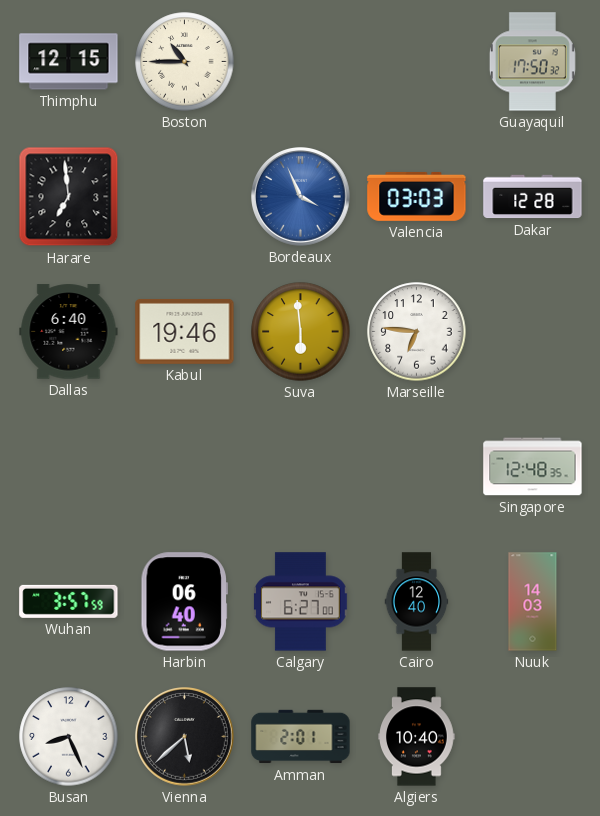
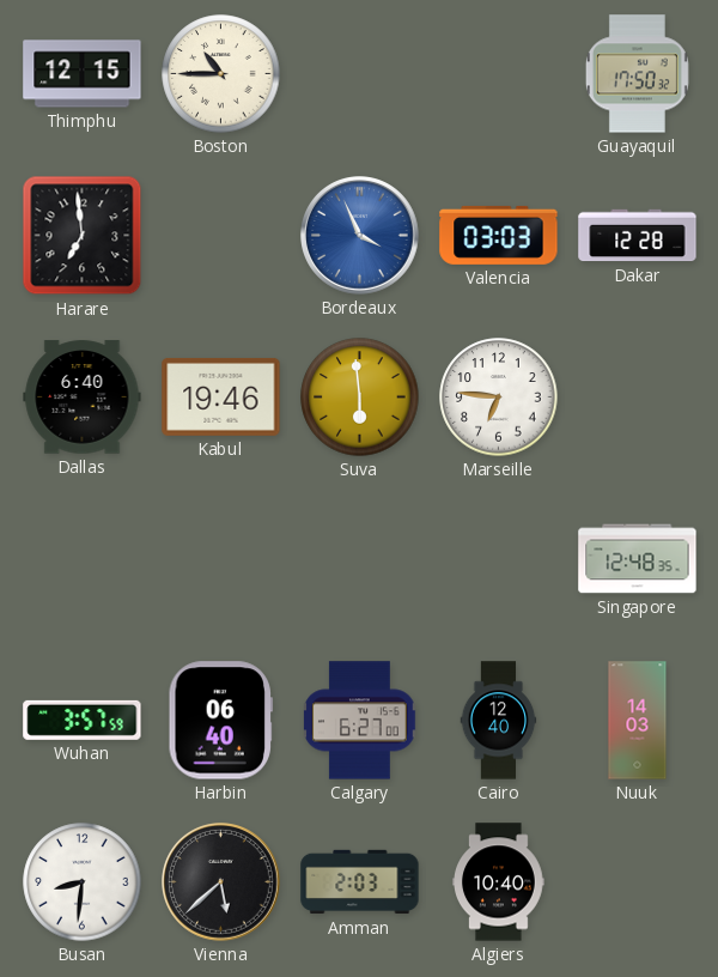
Busan: 8:26 -> 8:31
Amman: 2:01 -> 2:03
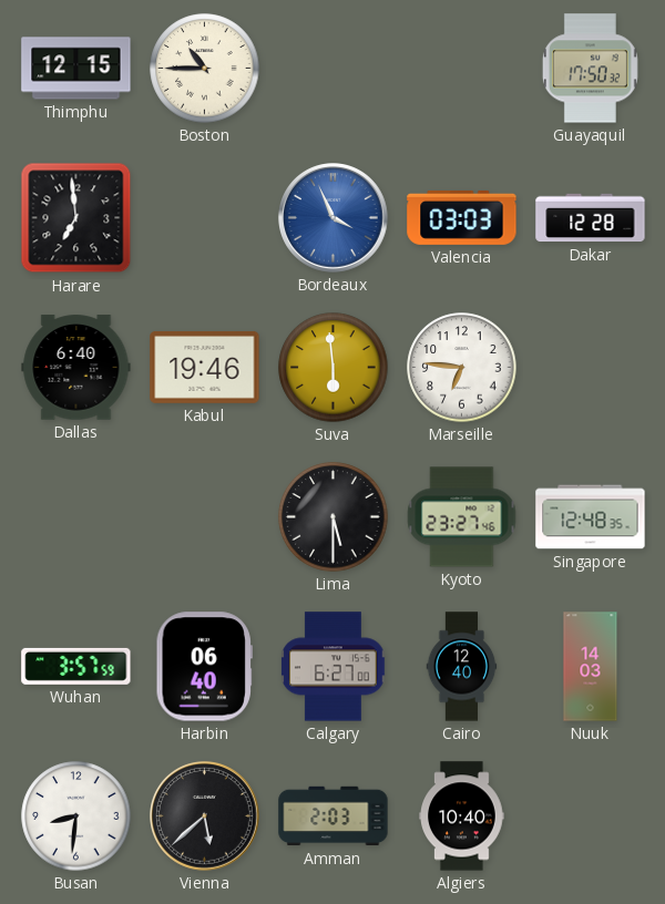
Lima: none -> 5:30
Kyoto: none -> 23:27
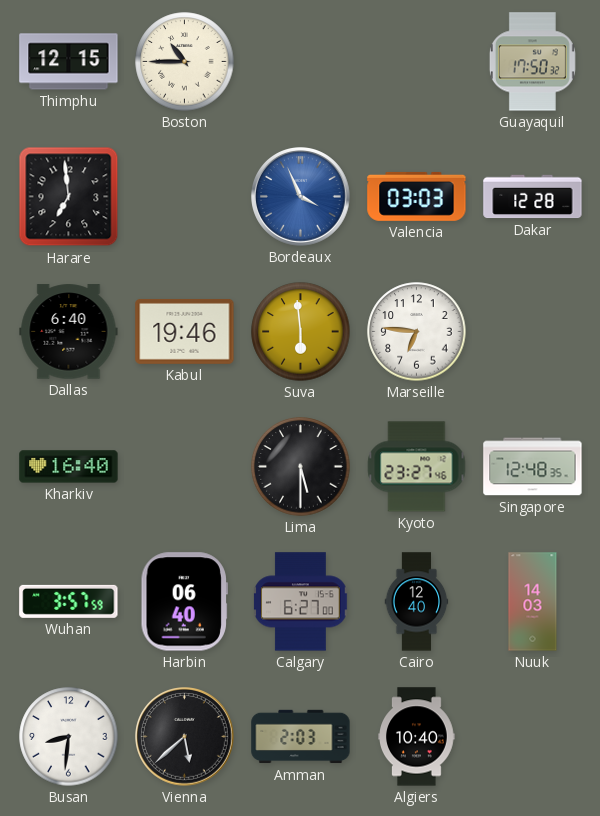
Kharkiv: none -> 16:40
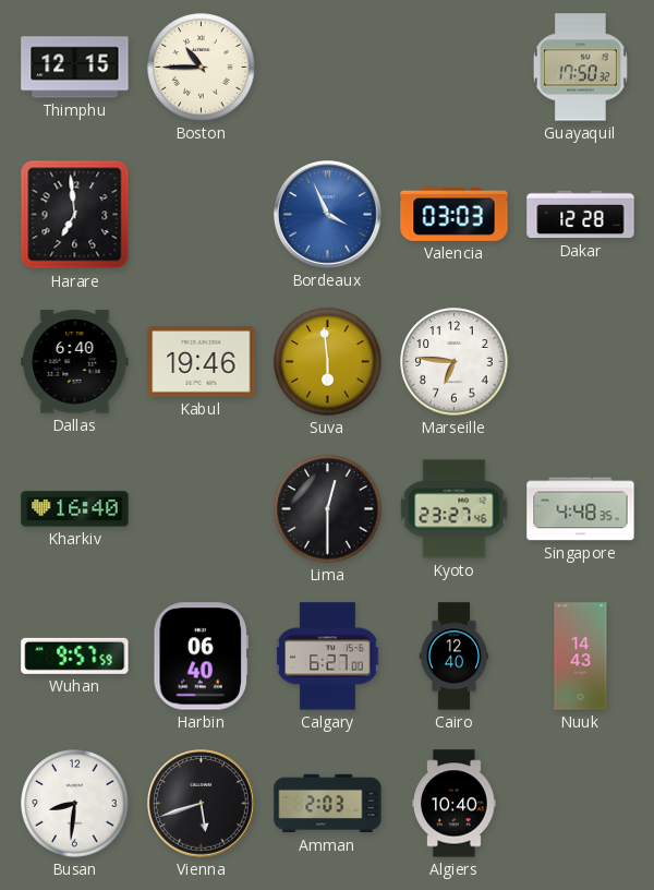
Lima: 5:30 -> 12:30
Singapore: 12:48 -> 4:48
Wuhan: 3:57 -> 9:57
Nuuk: 14:03 -> 14:43
Vienna: 5:38 -> 5:42
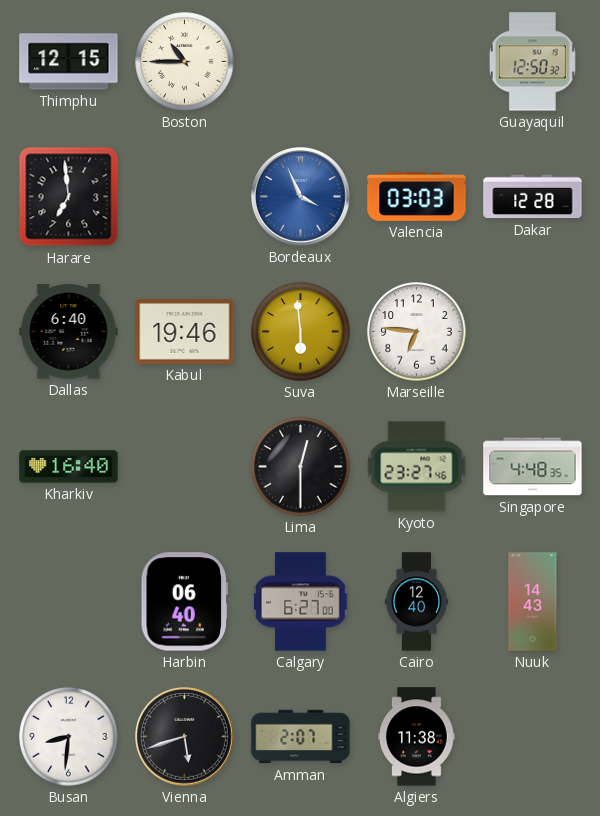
Guayaquil: 17:50 -> 12:50
Wuhan: 9:57 -> none
Amman: 2:03 -> 2:07
Algiers: 10:40 -> 11:38
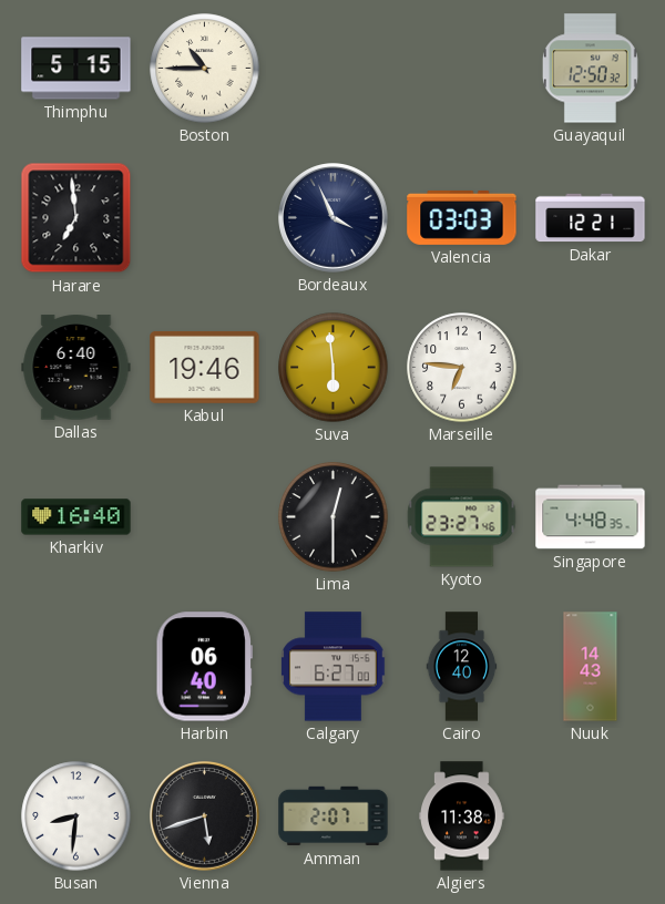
Thimphu: 12:15 -> 5:15
Bordeaux dial: blue -> navy
Dakar: 12:28 -> 12:21
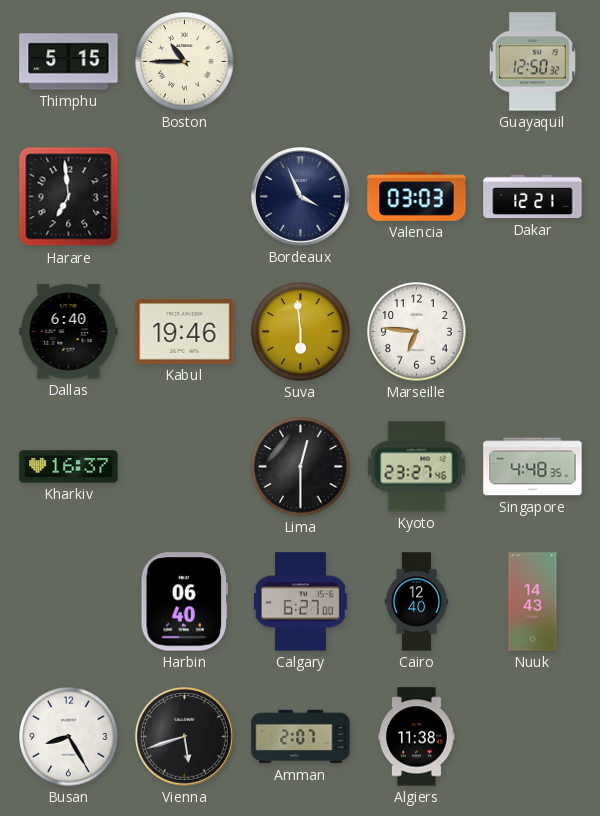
Kharkiv: 16:40 -> 16:37
Busan: 8:31 -> 8:25
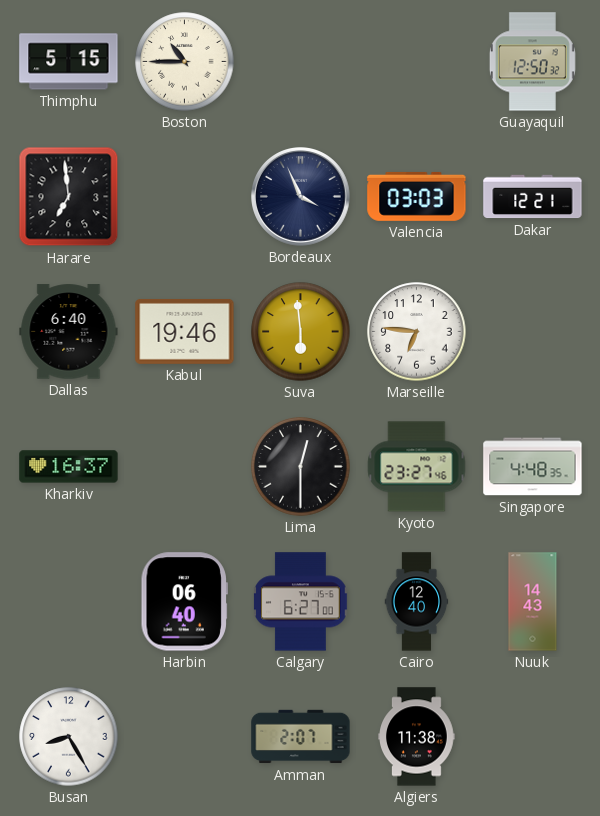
Vienna: 5:42 -> none
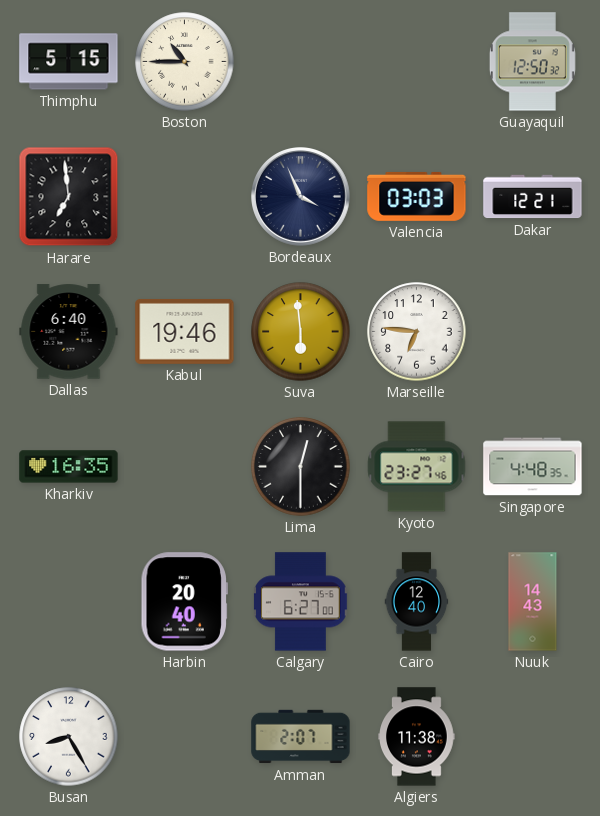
Kharkiv: 16:37 -> 16:35
Harbin: 06:40 -> 20:40
